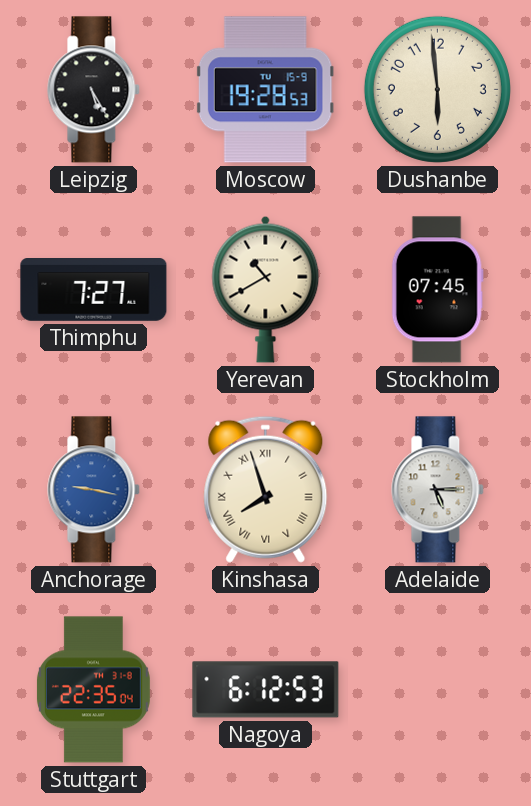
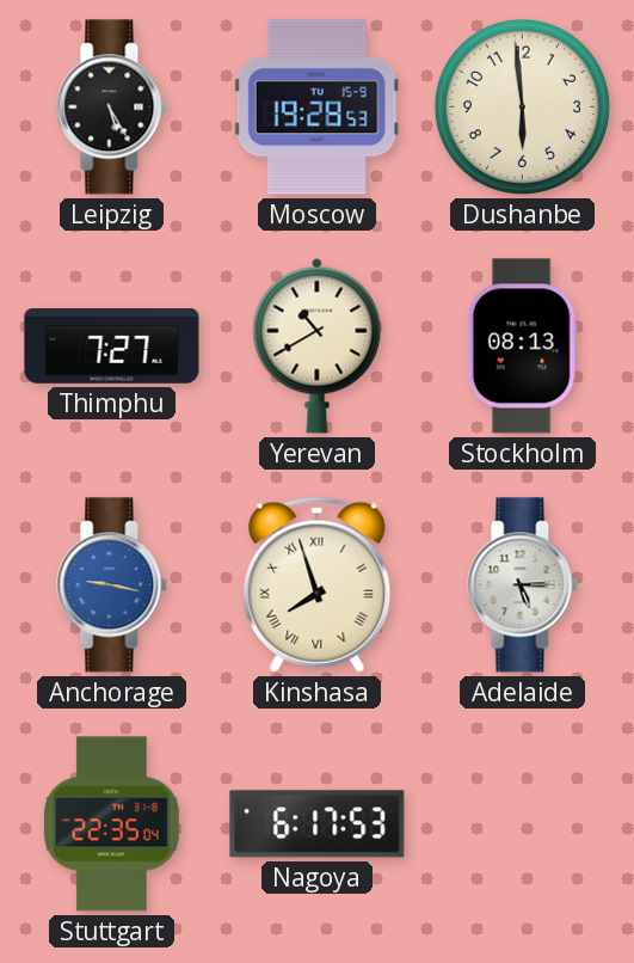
Stockholm: 07:45 -> 08:13
Nagoya: 6:12 -> 6:17
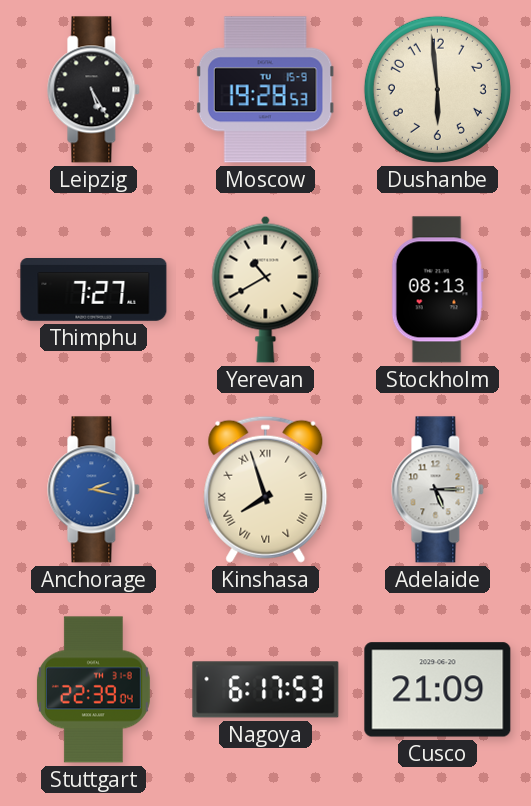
Anchorage: 9:17 -> 2:17
Stuttgart: 22:35 -> 22:39
Cusco: none -> 21:09
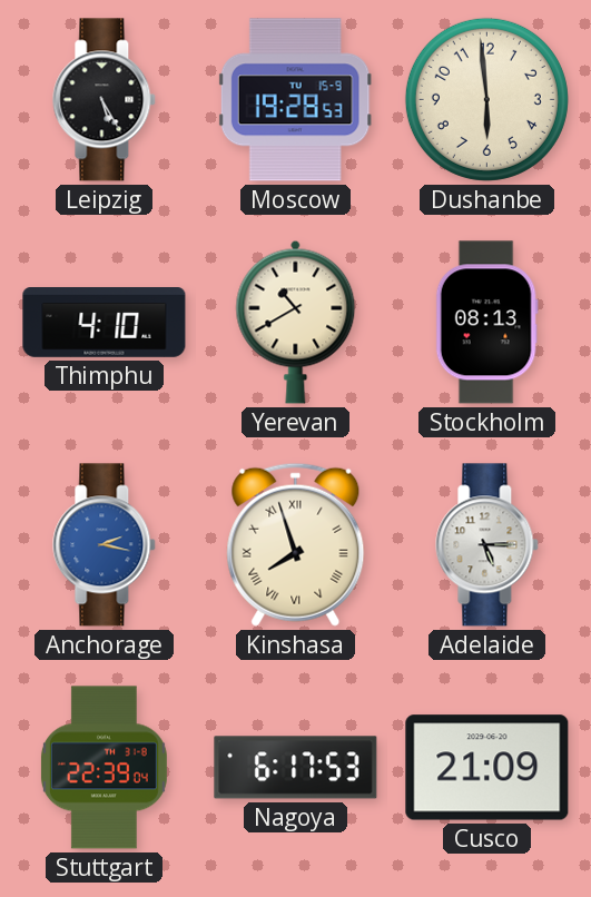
Thimphu: 7:27 -> 4:10
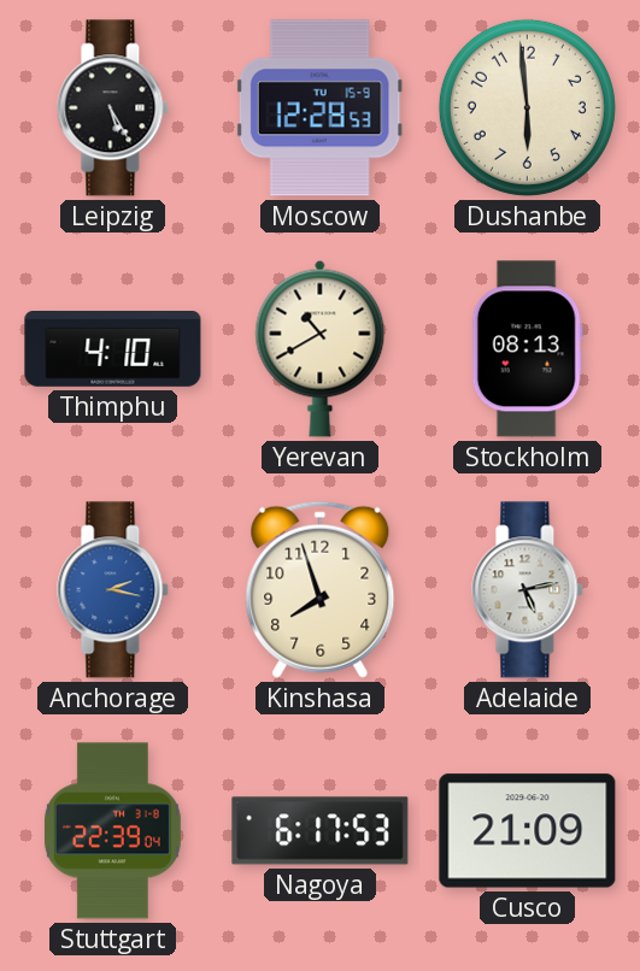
Moscow: 19:28 -> 12:28
Kinshasa numerals: Roman -> Arabic
Adelaide: 5:15 -> 5:13
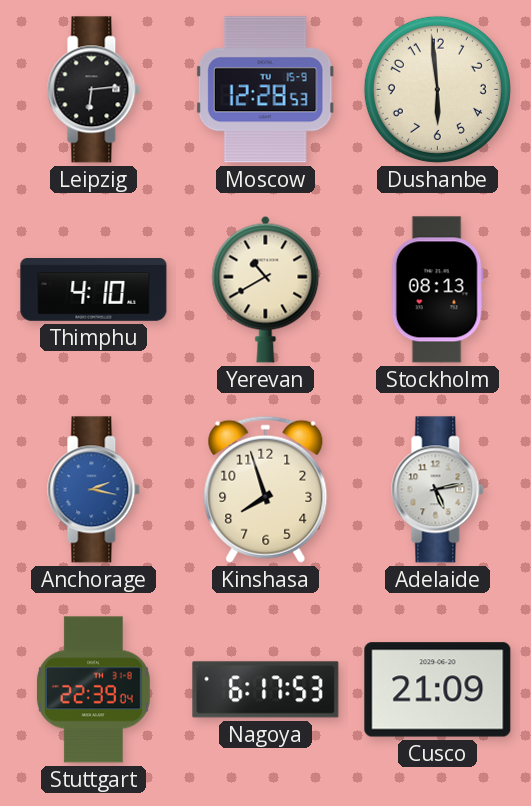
Leipzig: 5:25 -> 6:14
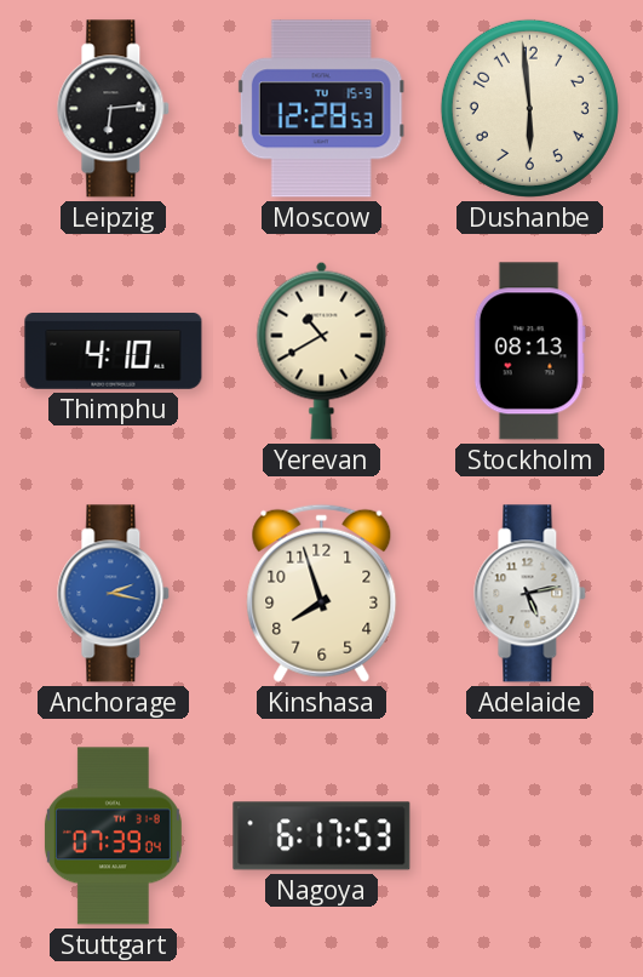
Stuttgart: 22:39 -> 07:39
Cusco: 21:09 -> none
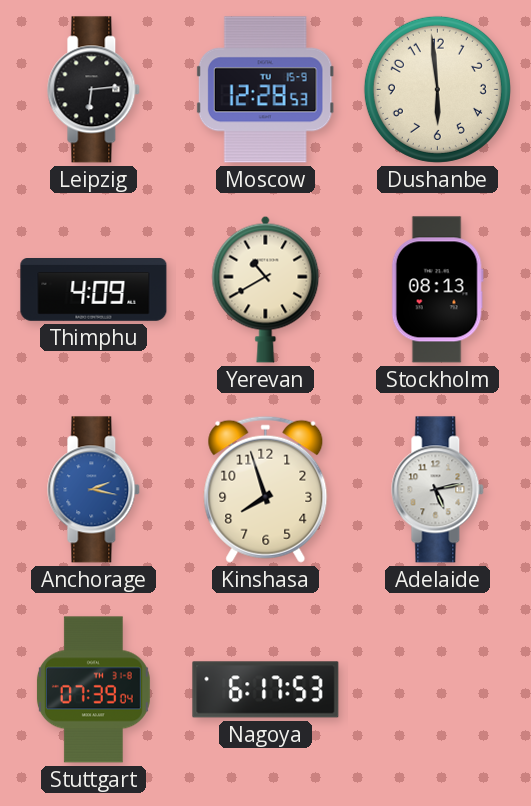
Thimphu: 4:10 -> 4:09
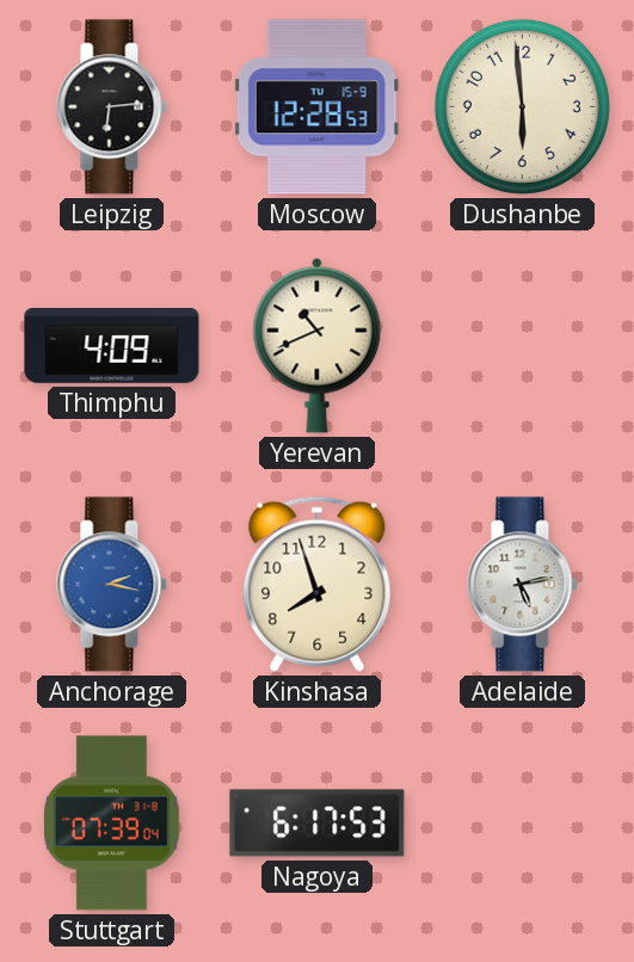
Yerevan: 10:40 -> 10:41
Stockholm: 08:13 -> none
